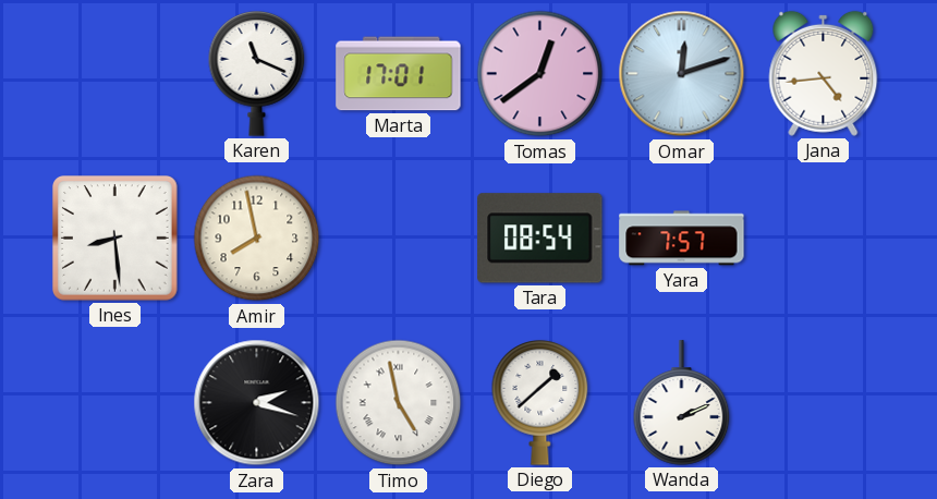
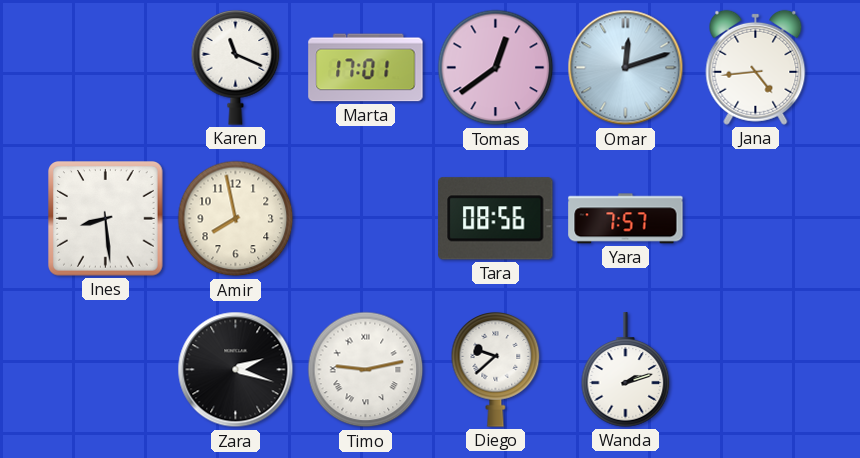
Tara: 08:54 -> 08:56
Timo: 4:58 -> 9:13
Diego: 1:38 -> 9:38
Wanda: 2:11 -> 2:12
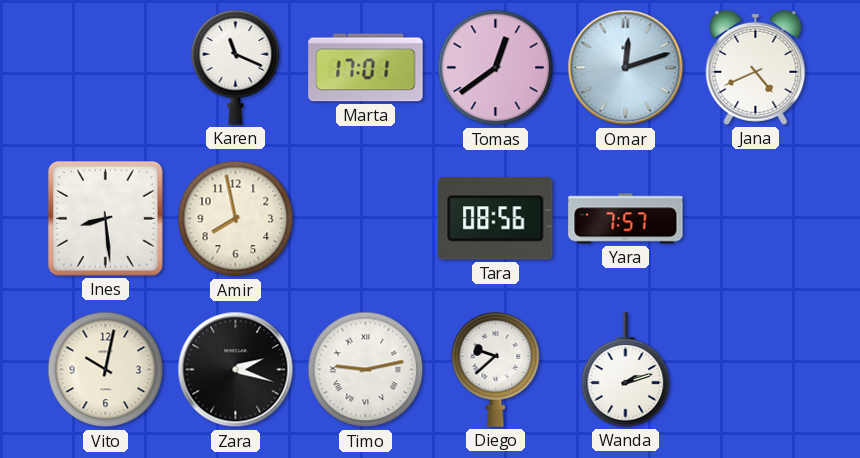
Jana: 4:44 -> 4:41
Vito: none -> 10:02
